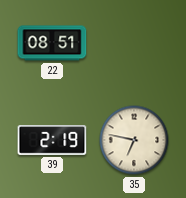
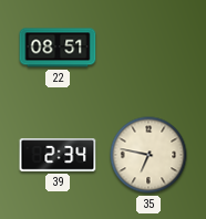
39: 2:19 -> 2:34
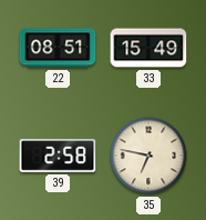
33: none -> 15:49
39: 2:34 -> 2:58
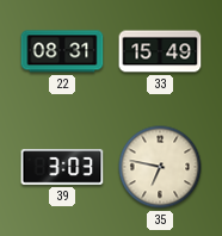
22: 08:51 -> 08:31
39: 2:58 -> 3:03
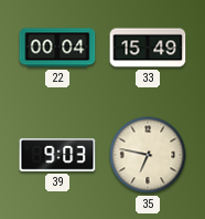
22: 08:31 -> 00:04
39: 3:03 -> 9:03
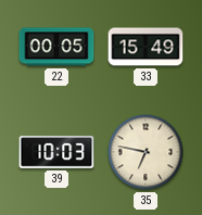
22: 00:04 -> 00:05
39: 9:03 -> 10:03
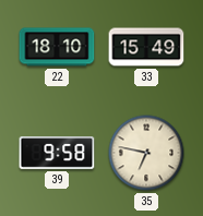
22: 00:05 -> 18:10
39: 10:03 -> 9:58
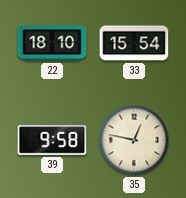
33: 15:49 -> 15:54
35: 6:47 -> 12:47
